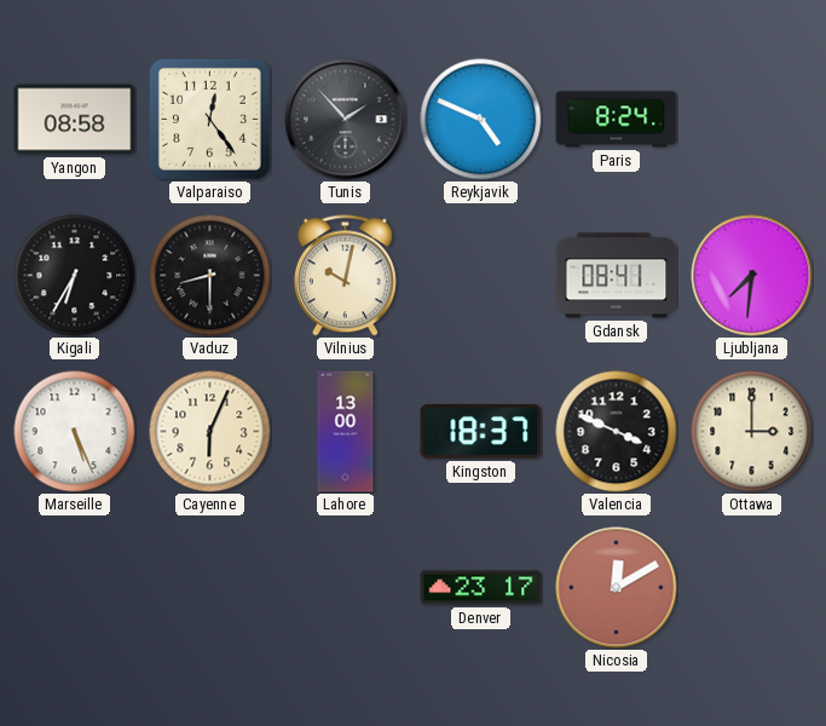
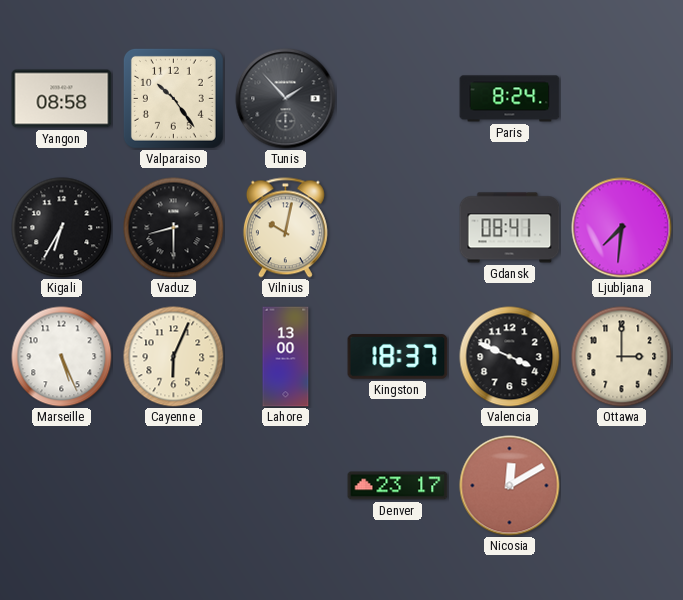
Valparaiso: 12:24 -> 10:24
Reykjavik: 4:49 -> none
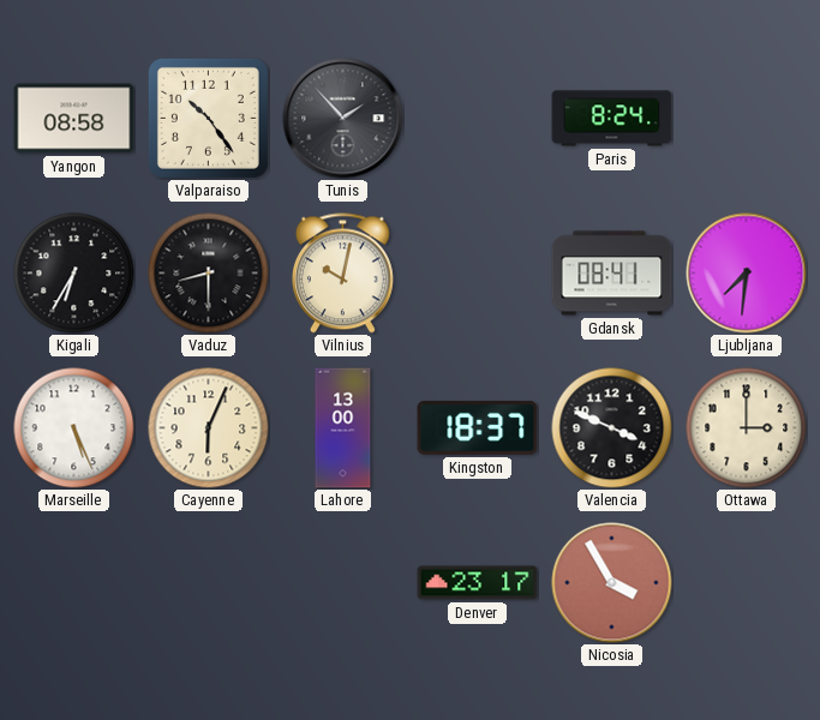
Nicosia: 12:10 -> 3:55
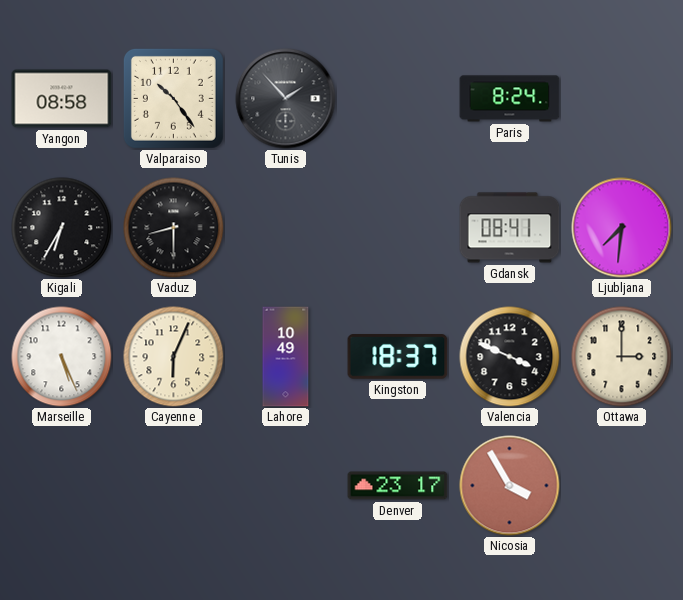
Vilnius: 10:02 -> none
Lahore: 13:00 -> 10:49
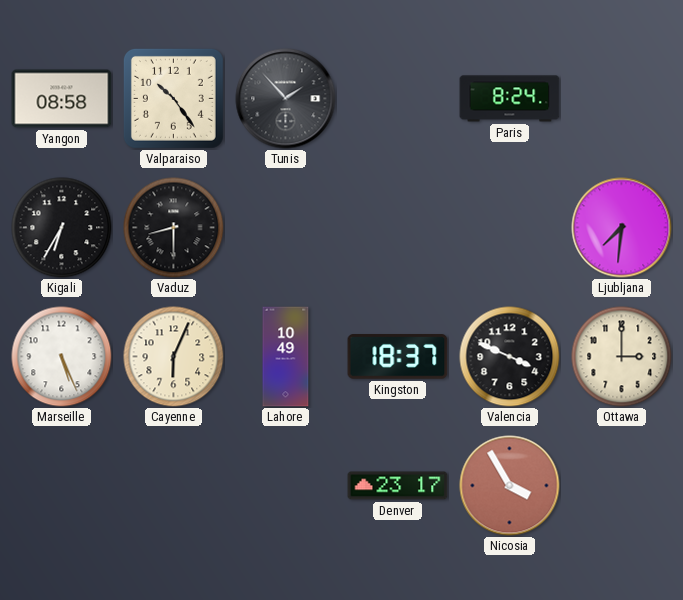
Gdansk: 08:41 -> none
